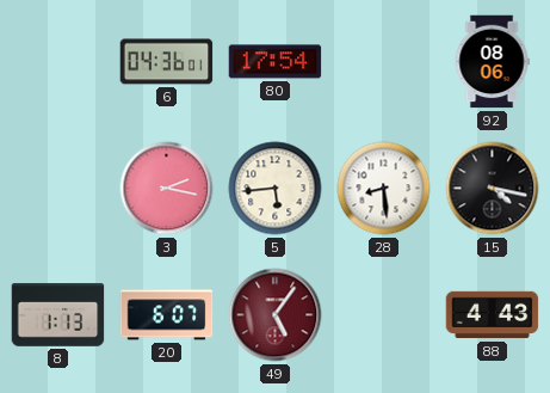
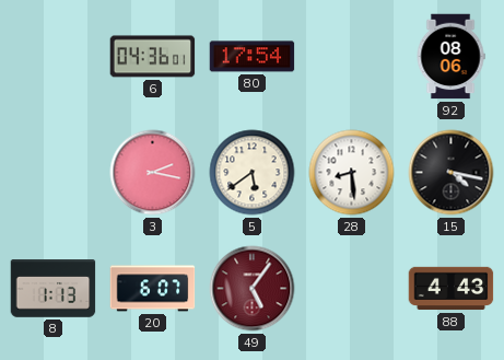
5: 5:44 -> 5:39
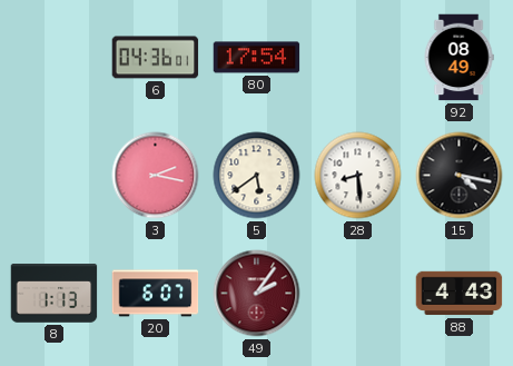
92: 08:06 -> 08:49
49: 5:06 -> 2:06
